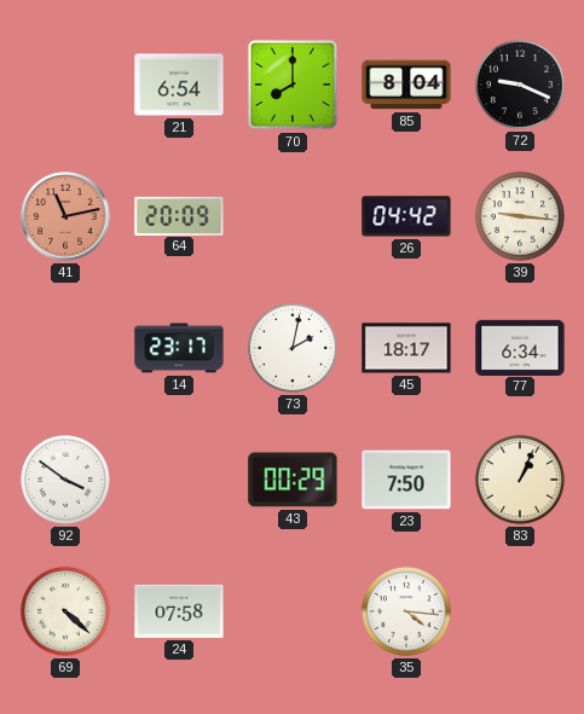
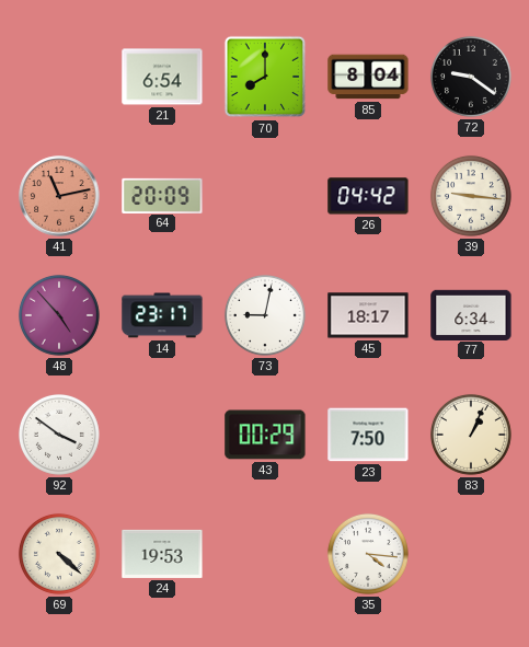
72: 9:19 -> 9:21
48: none -> 4:53
73: 2:02 -> 9:02
24: 07:58 -> 19:53
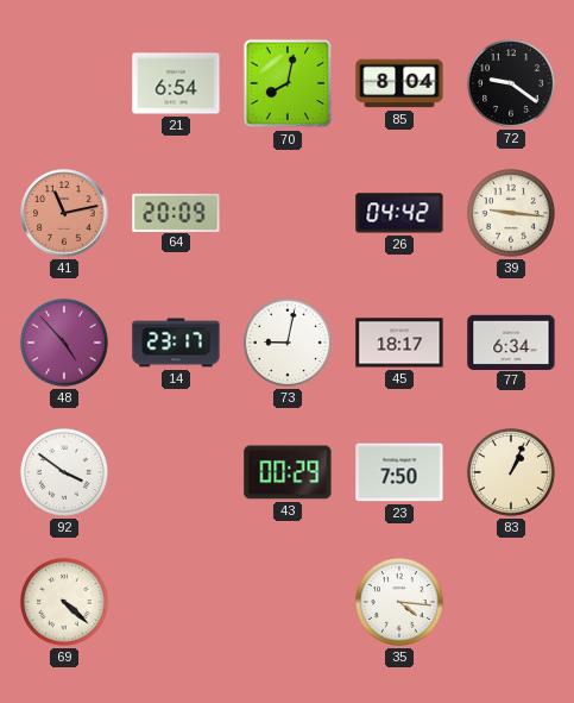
70: 8:00 -> 8:02
24: 19:53 -> none
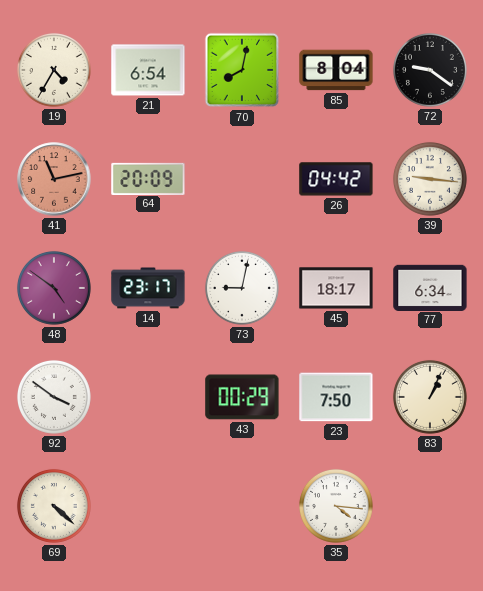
19: none -> 4:35
48: 4:53 -> 4:51
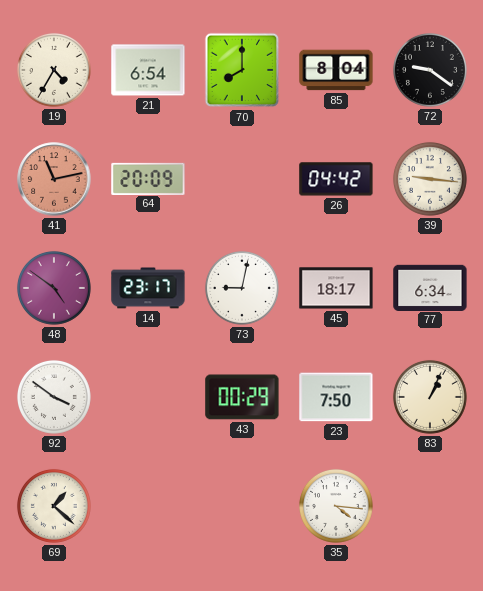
70: 8:02 -> 8:00
69: 4:22 -> 1:22
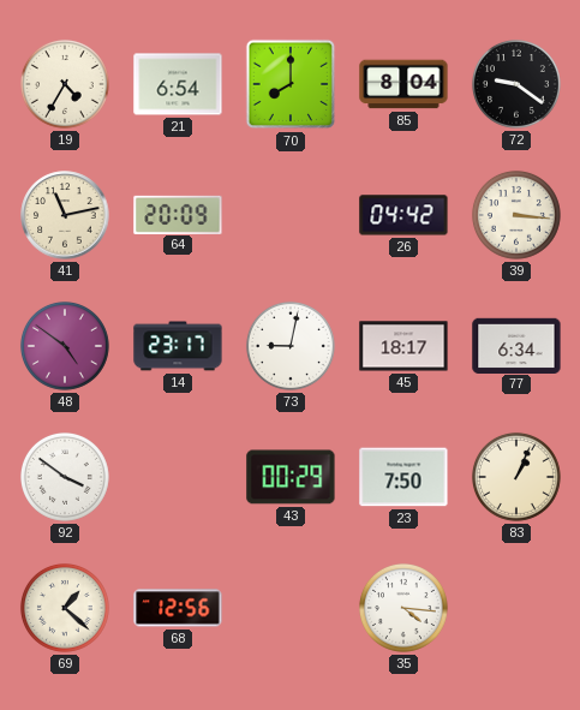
41 dial: salmon -> cream
39: 9:16 -> 3:16
68: none -> 12:56
